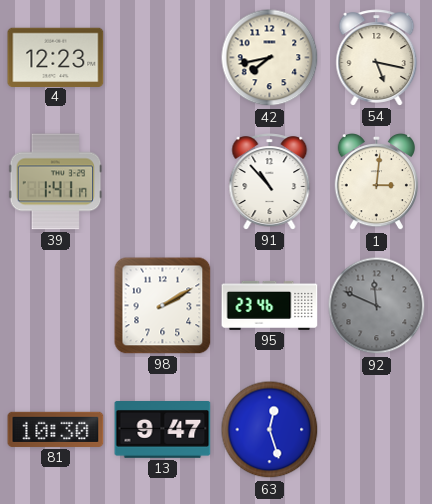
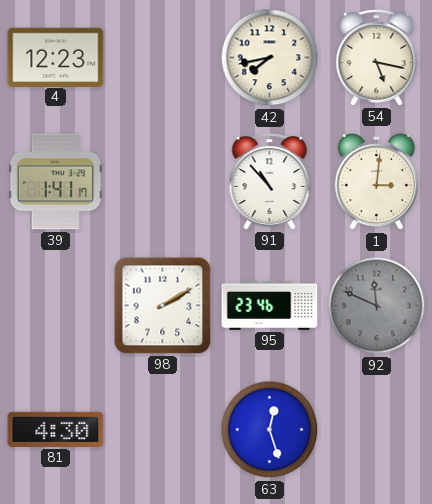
81: 10:30 -> 4:30
13: 9:47 -> none
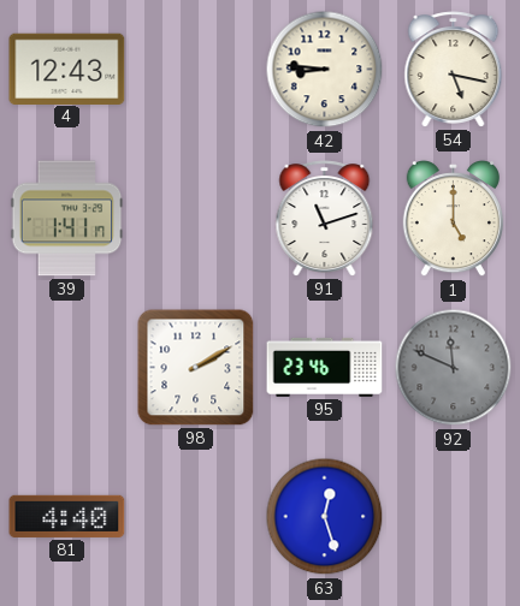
4: 12:23 -> 12:43
42: 7:43 -> 8:46
91: 10:53 -> 11:12
1: 3:01 -> 5:00
81: 4:30 -> 4:40
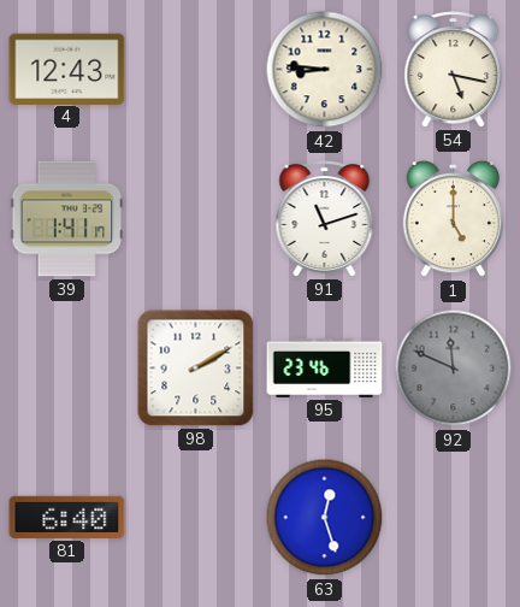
81: 4:40 -> 6:40
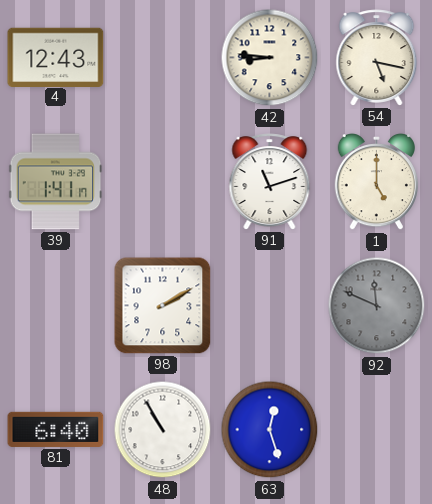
95: 23:46 -> none
48: none -> 10:55
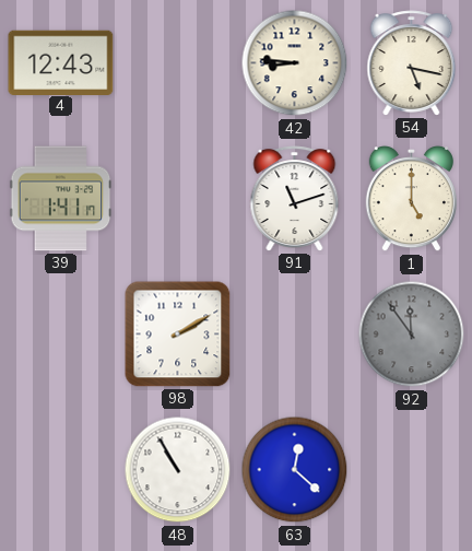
92: 11:49 -> 11:54
81: 6:40 -> none
63: 12:27 -> 12:22
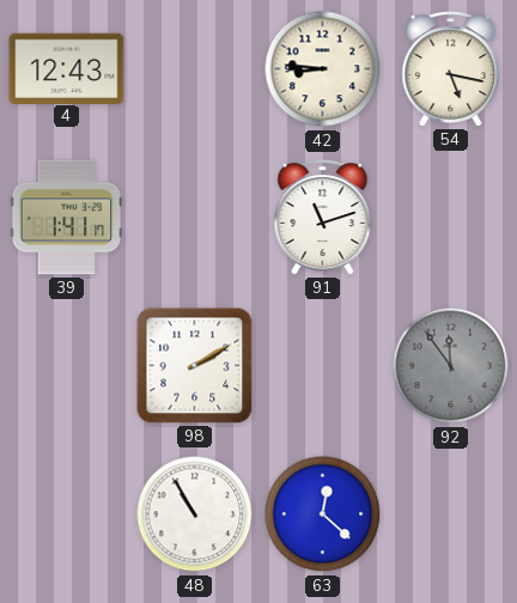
1: 5:00 -> none
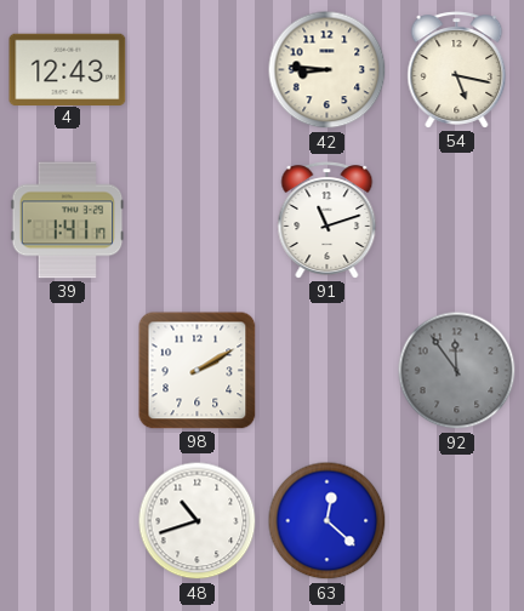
48: 10:55 -> 10:42
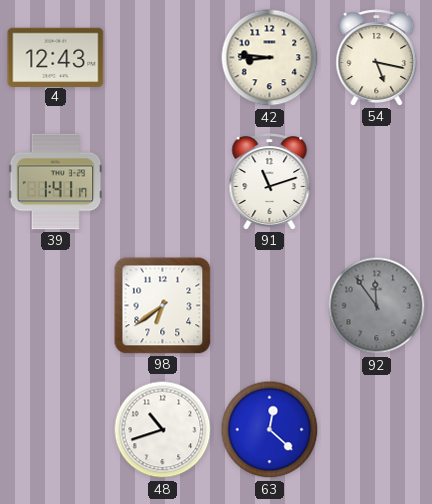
98: 2:10 -> 6:39
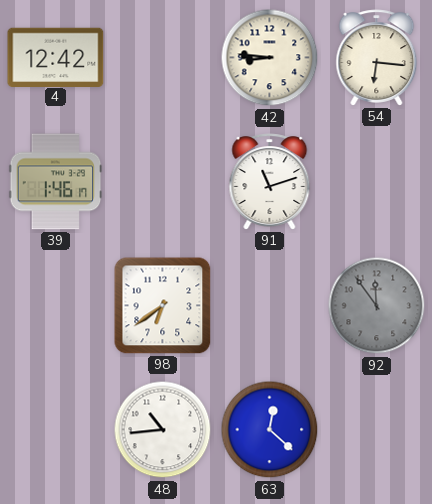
4: 12:43 -> 12:42
54: 5:17 -> 6:16
39: 1:41 -> 1:46
48: 10:42 -> 10:44
